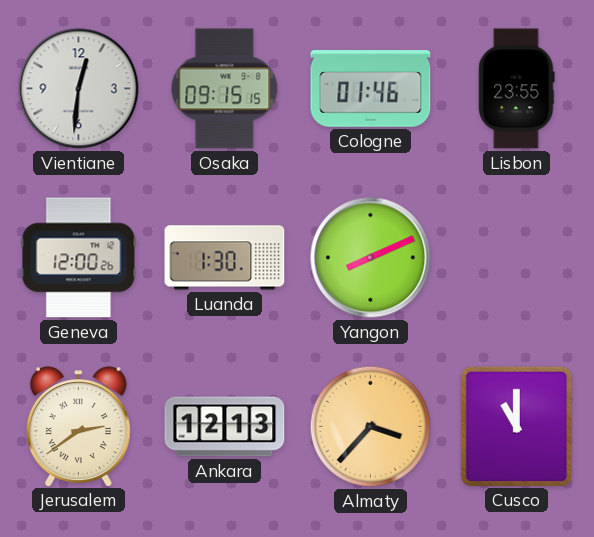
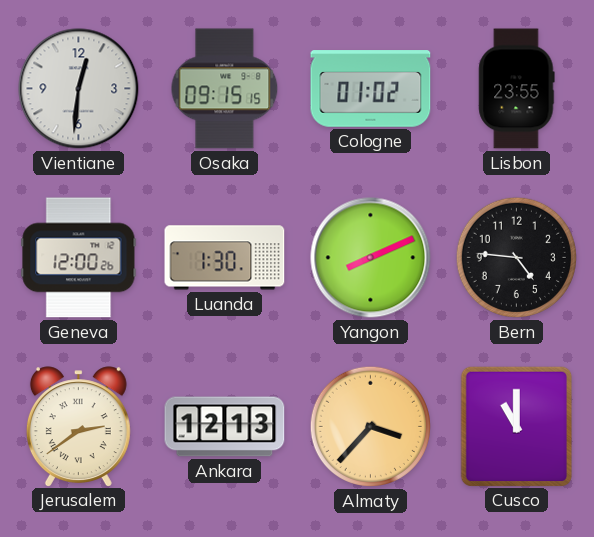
Cologne: 01:46 -> 01:02
Bern: none -> 4:46
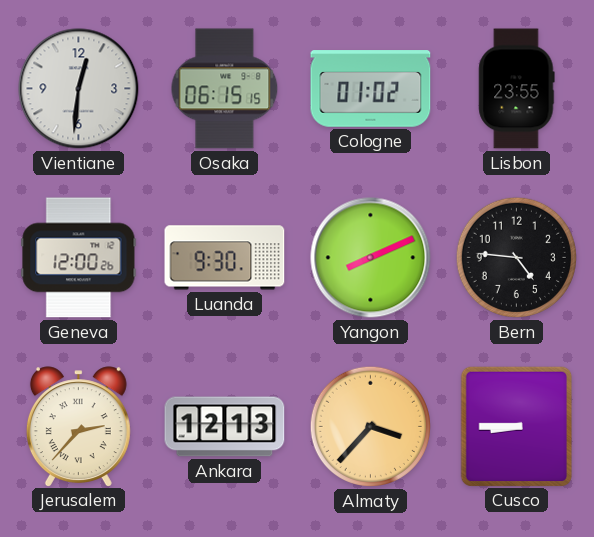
Osaka: 09:15 -> 06:15
Luanda: 1:30 -> 9:30
Jerusalem: 2:39 -> 2:37
Cusco: 11:00 -> 8:45
